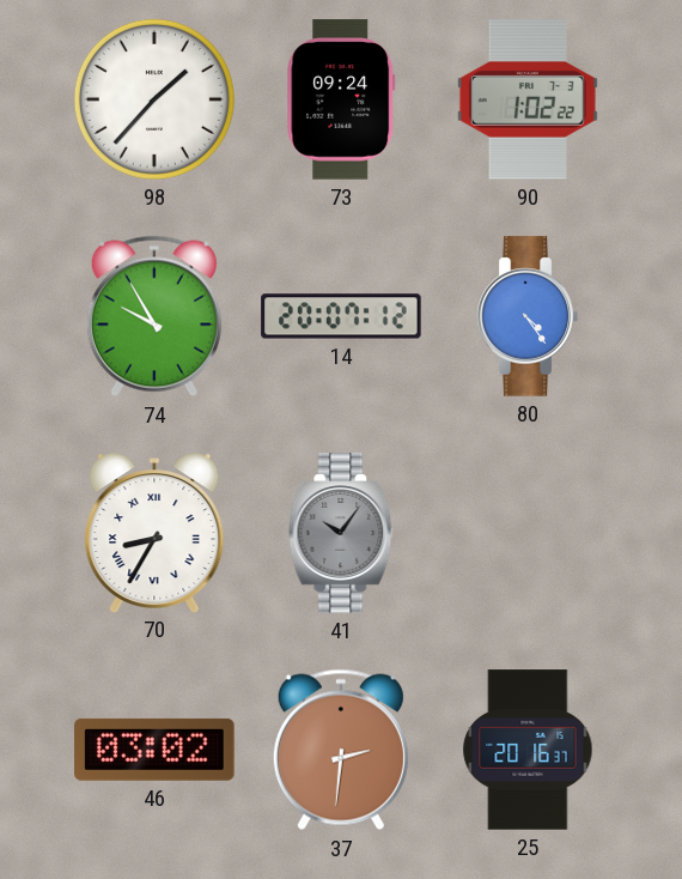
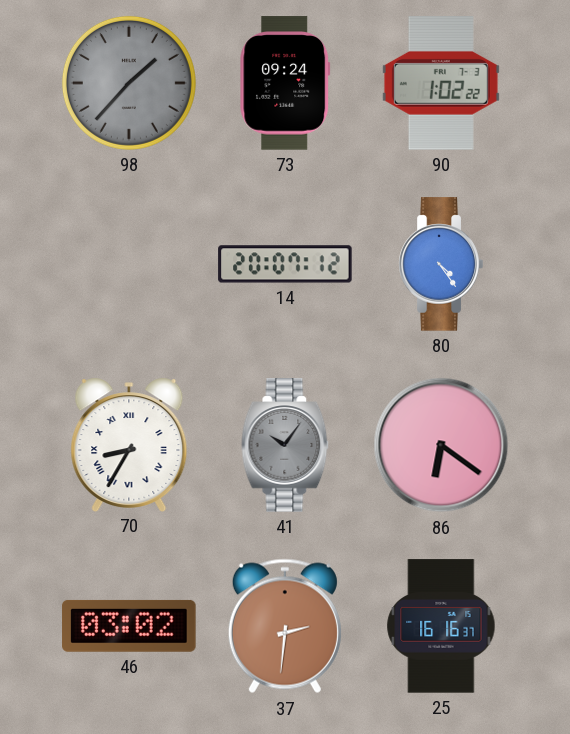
98 dial: white -> grey
74: 9:55 -> none
86: none -> 6:21
25: 20:16 -> 16:16
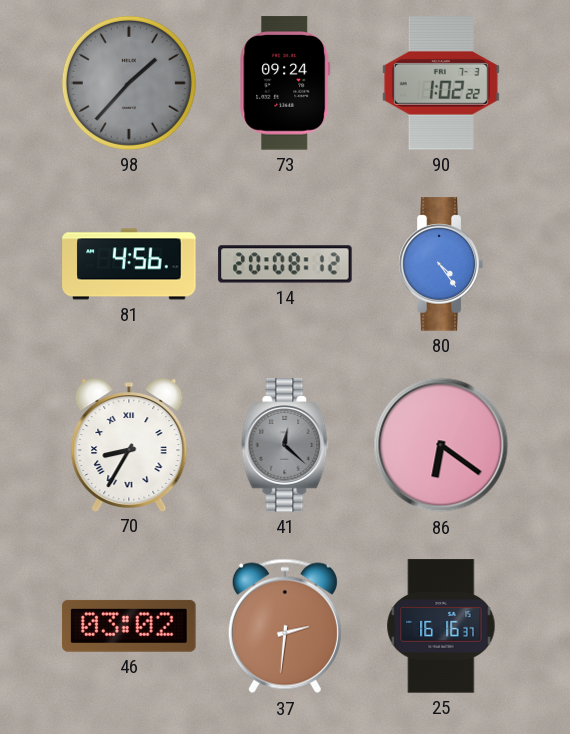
81: none -> 4:56
14: 20:07 -> 20:08
41: 10:06 -> 12:22
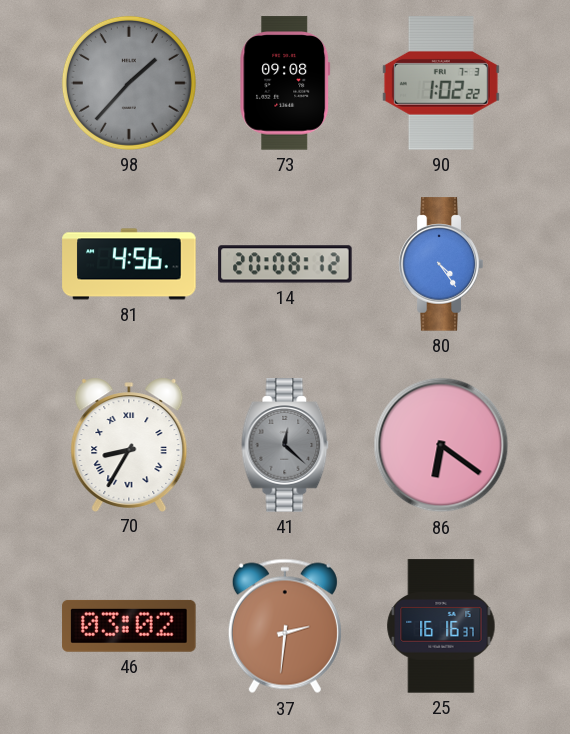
73: 09:24 -> 09:08
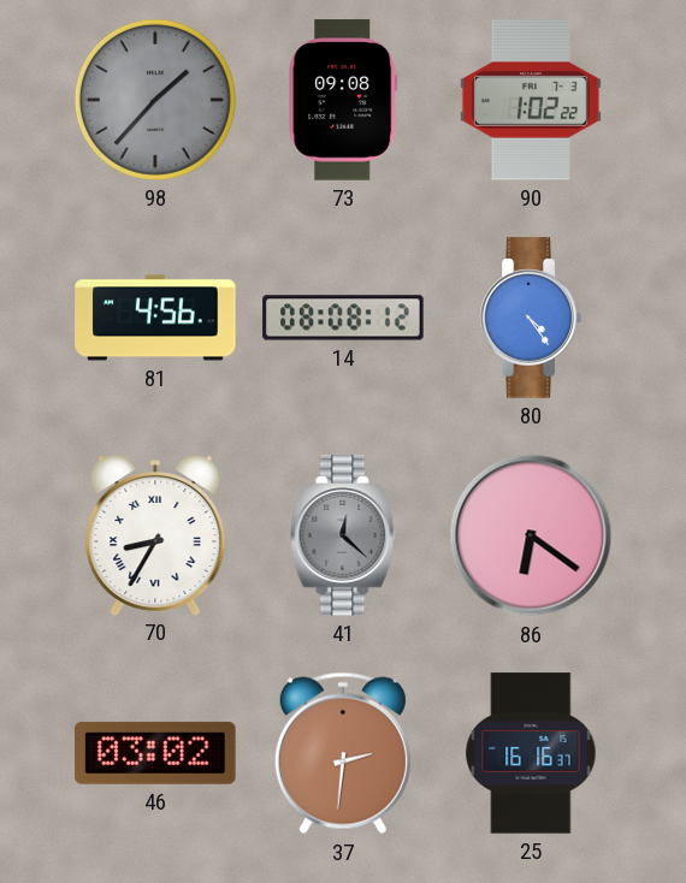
14: 20:08 -> 08:08
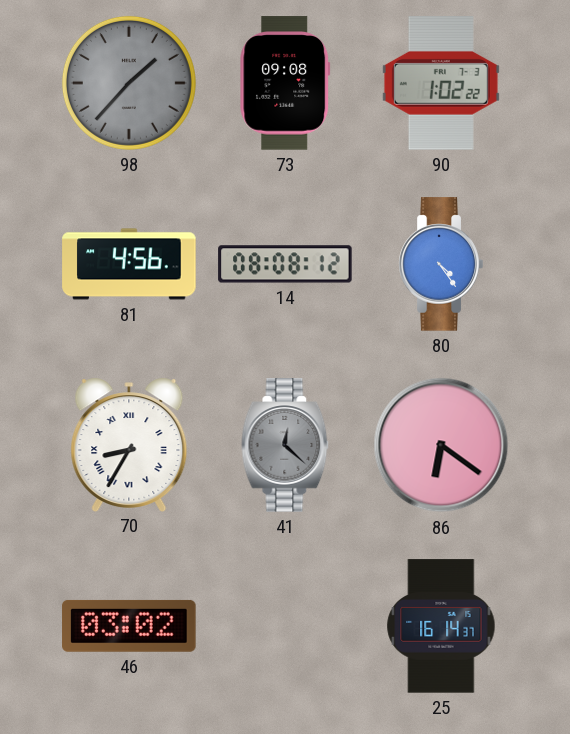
37: 2:31 -> none
25: 16:16 -> 16:14
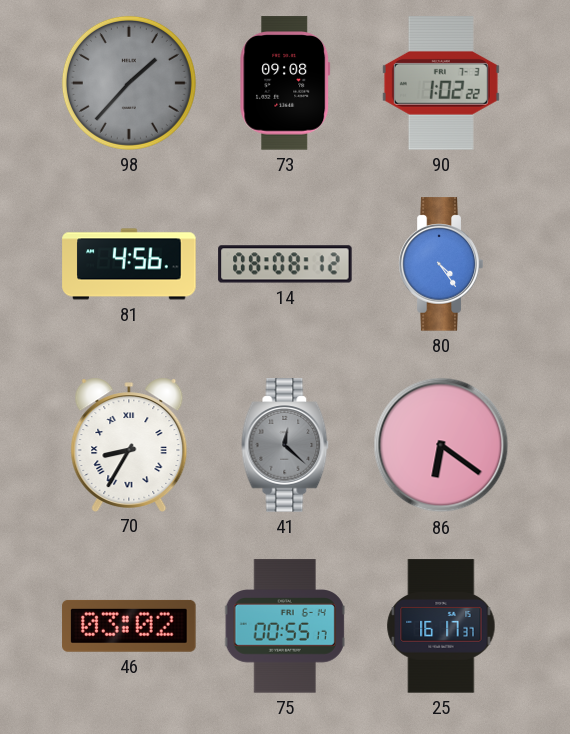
75: none -> 00:55
25: 16:14 -> 16:17
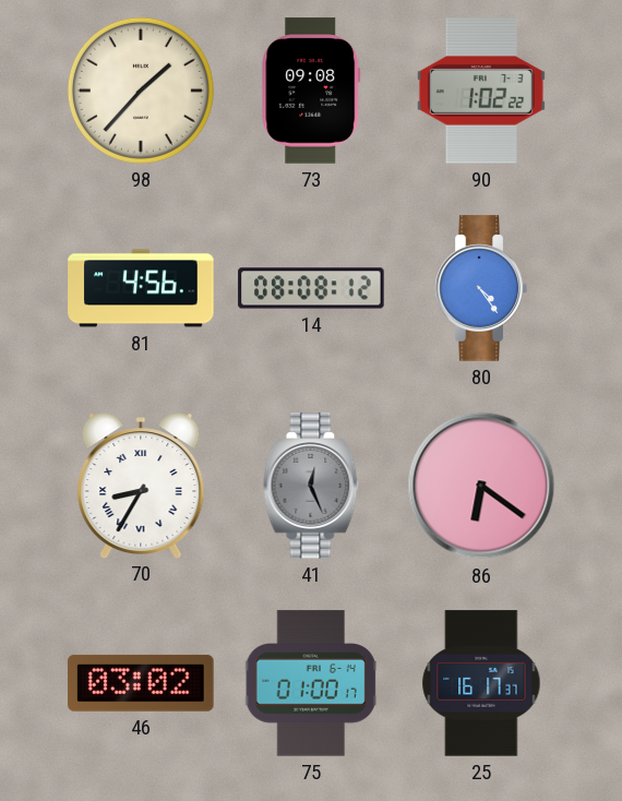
98 dial: grey -> cream
41: 12:22 -> 12:26
75: 00:55 -> 01:00
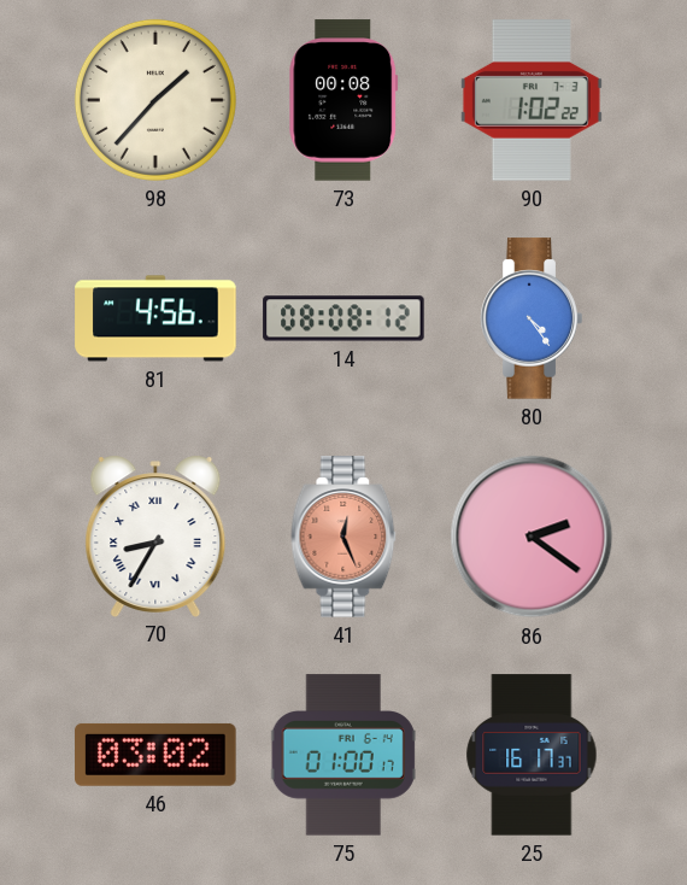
73: 09:08 -> 00:08
41 dial: grey -> salmon
86: 6:21 -> 2:21
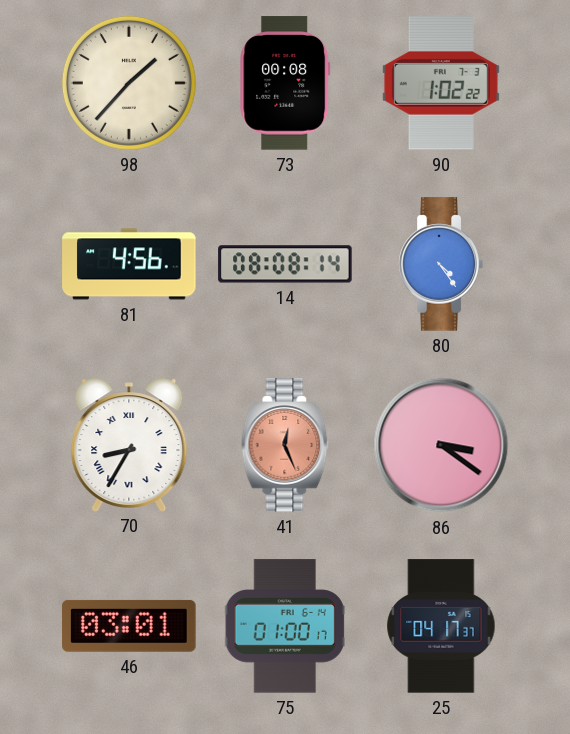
14: 08:08:12 -> 08:08:14
86: 2:21 -> 3:21
46: 03:02 -> 03:01
25: 16:17 -> 04:17
